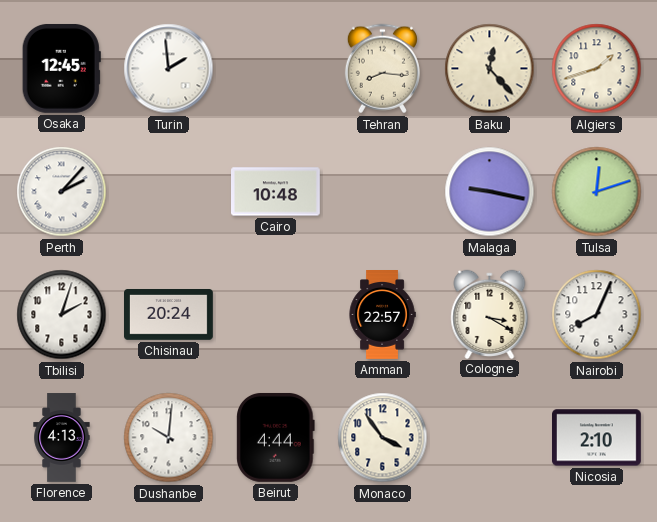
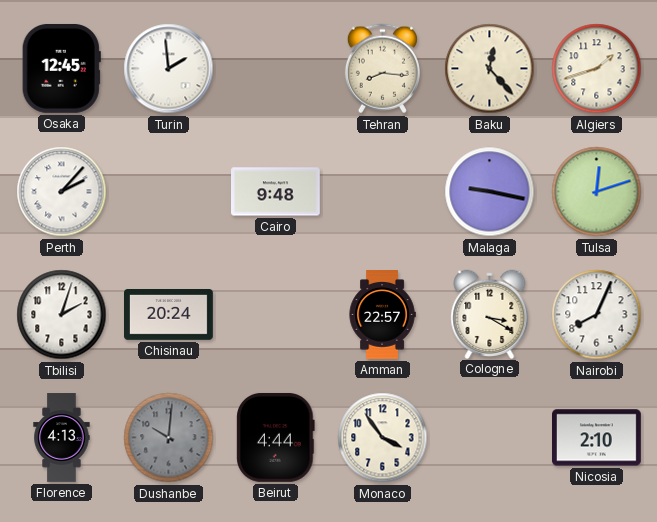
Cairo: 10:48 -> 9:48
Dushanbe dial: white -> grey
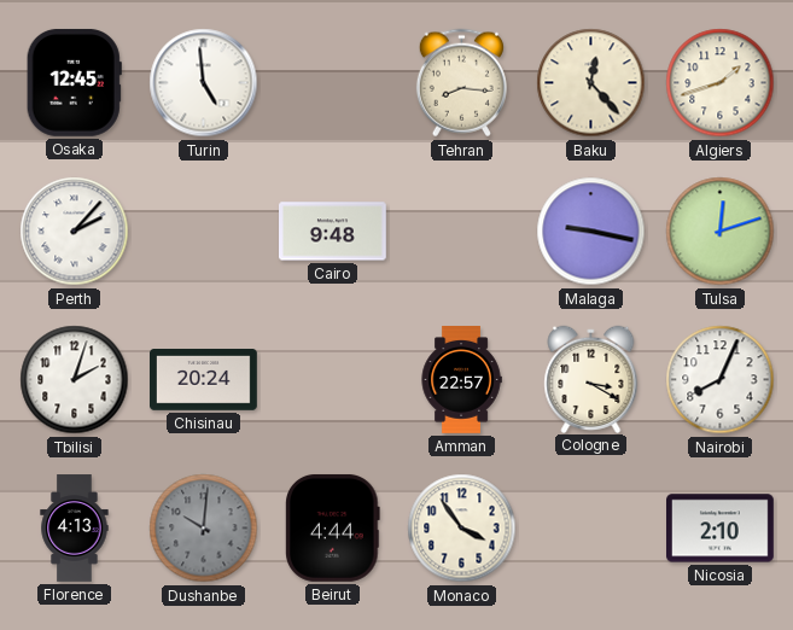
Turin: 1:59 -> 4:59
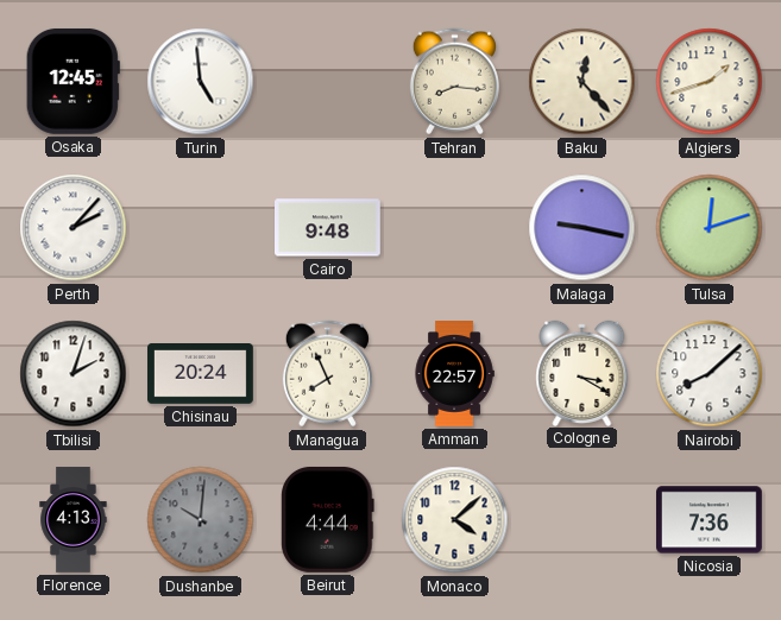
Managua: none -> 7:56
Nairobi: 8:04 -> 8:08
Monaco: 3:54 -> 4:08
Nicosia: 2:10 -> 7:36
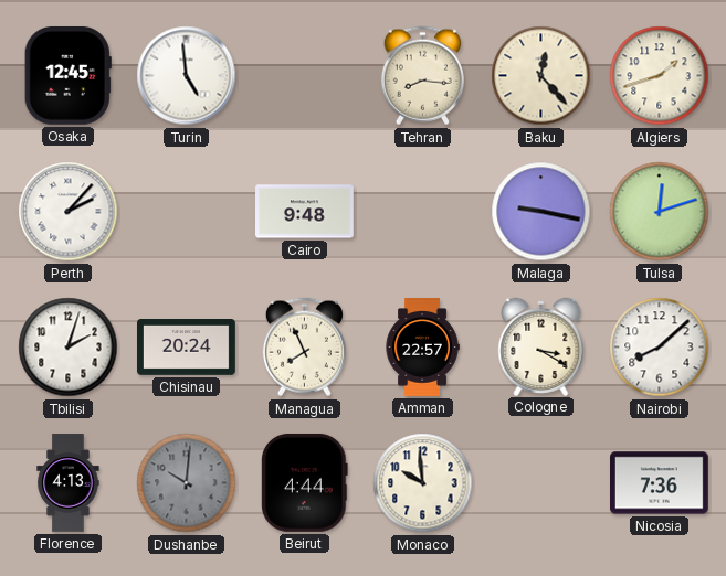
Monaco: 4:08 -> 9:59
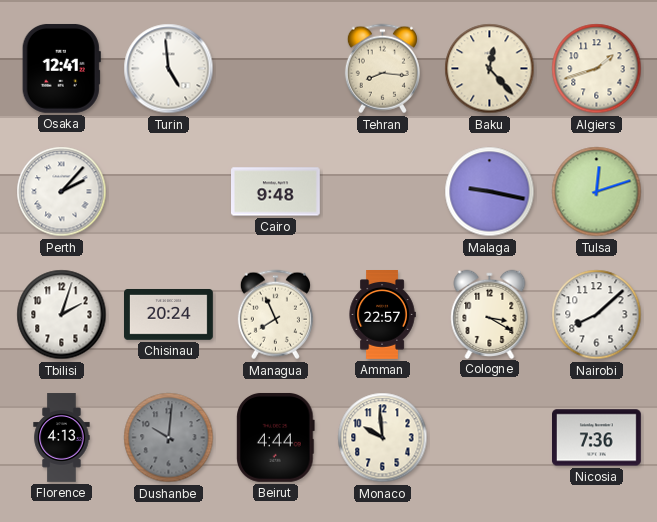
Osaka: 12:45 -> 12:41
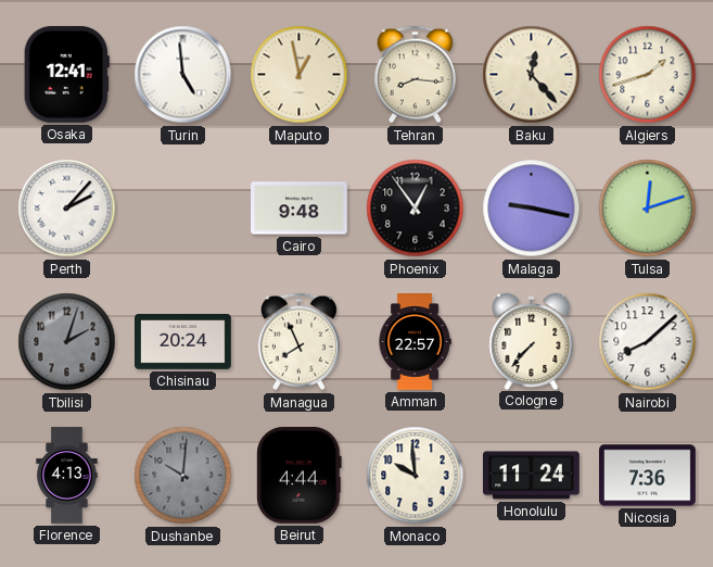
Maputo: none -> 12:58
Phoenix: none -> 12:54
Tbilisi dial: white -> grey
Cologne: 3:20 -> 7:37
Honolulu: none -> 11:24
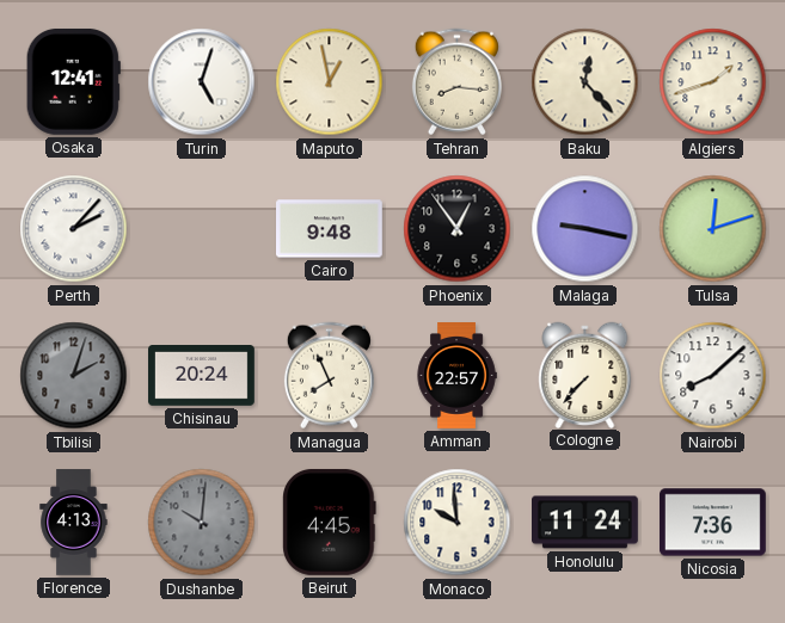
Turin: 4:59 -> 5:03
Beirut: 4:44 -> 4:45
